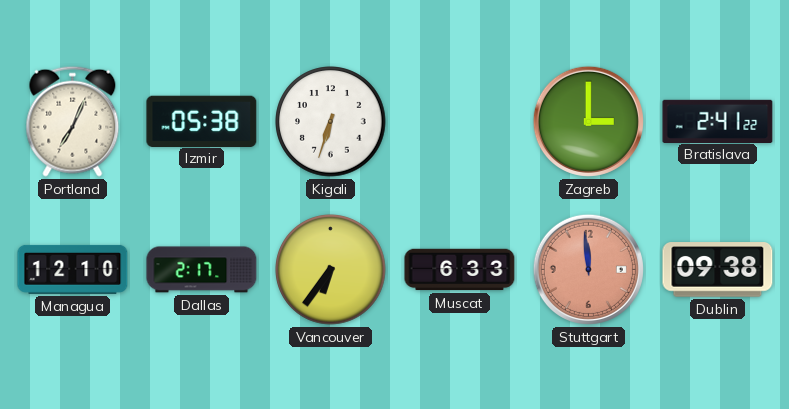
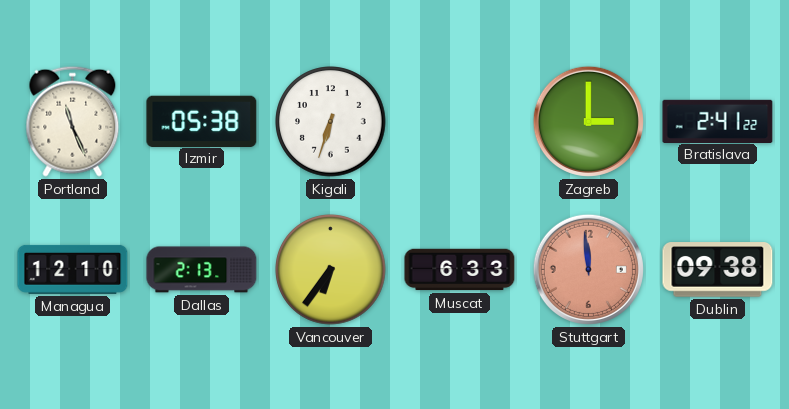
Portland: 7:04 -> 11:26
Dallas: 2:17 -> 2:13
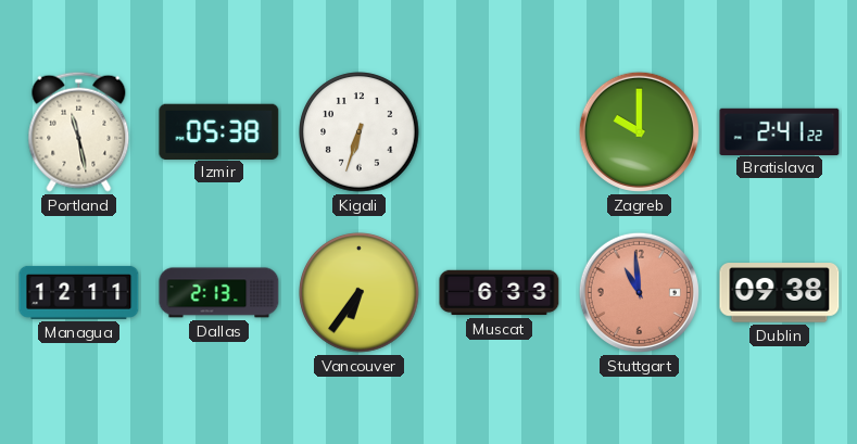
Portland: 11:26 -> 11:28
Zagreb: 3:00 -> 10:00
Managua: 12:10 -> 12:11
Stuttgart: 11:59 -> 10:59
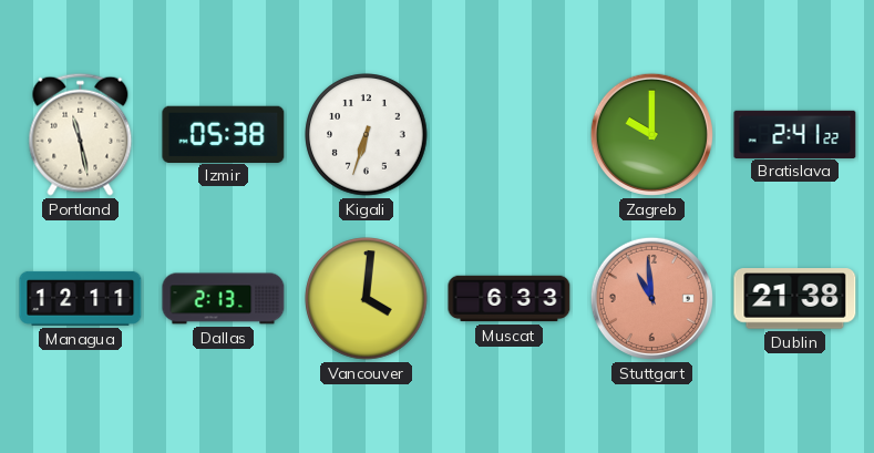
Vancouver: 6:36 -> 4:01
Dublin: 09:38 -> 21:38
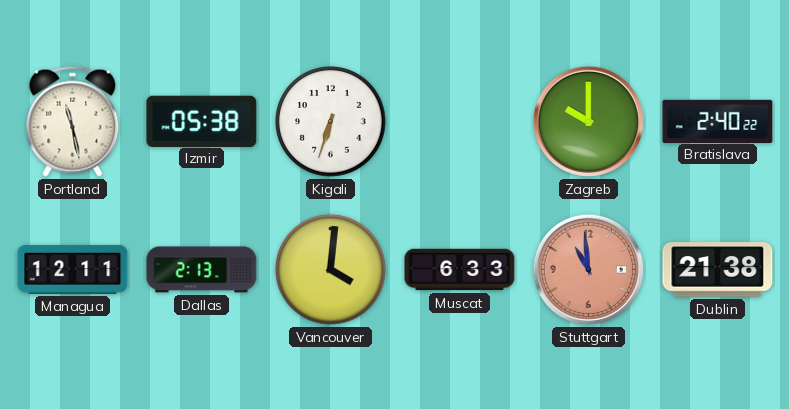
Bratislava: 2:41 -> 2:40
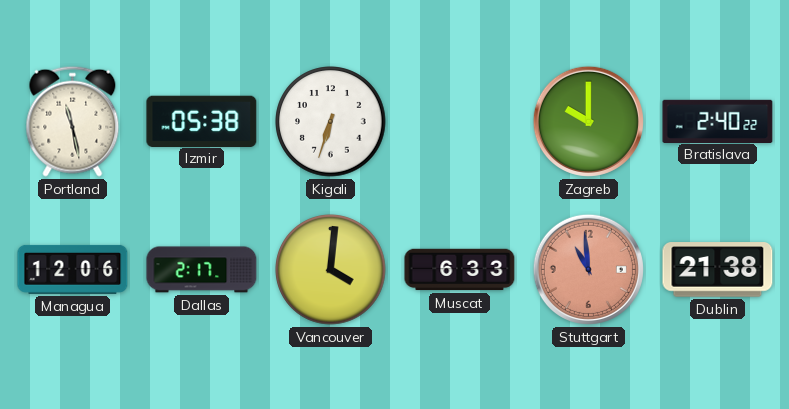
Managua: 12:11 -> 12:06
Dallas: 2:13 -> 2:17
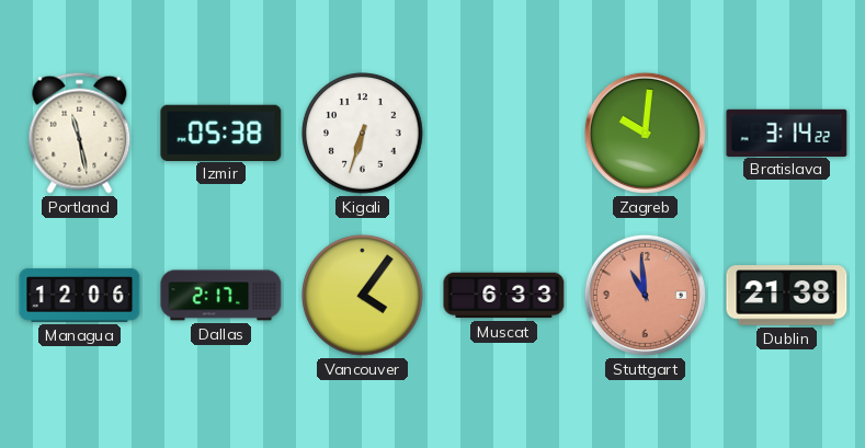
Zagreb: 10:00 -> 10:01
Bratislava: 2:40 -> 3:14
Vancouver: 4:01 -> 4:06
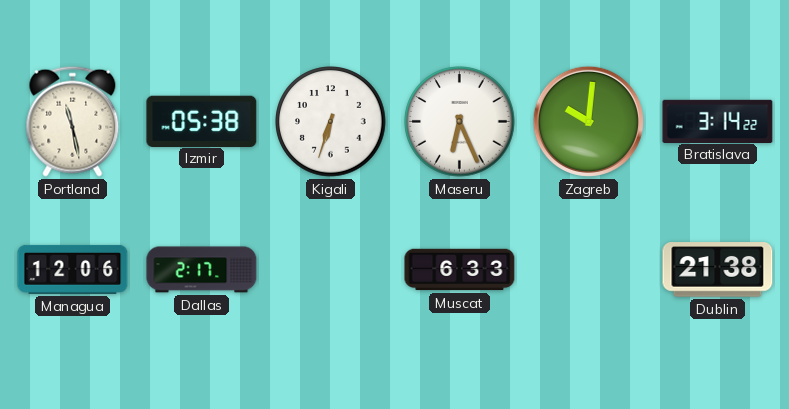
Maseru: none -> 6:26
Vancouver: 4:06 -> none
Stuttgart: 10:59 -> none
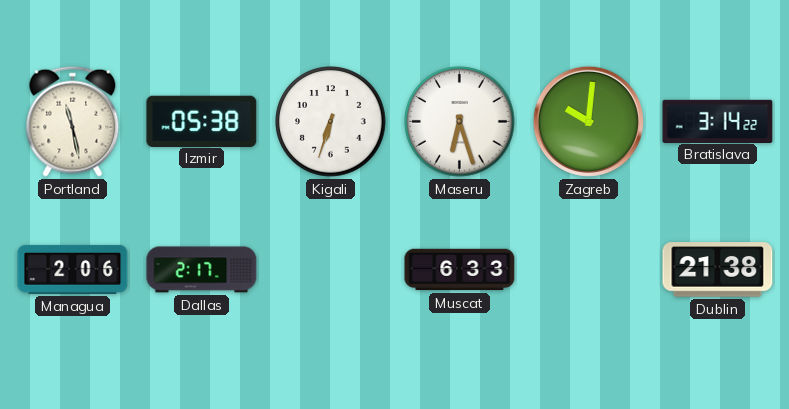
Maseru: 6:26 -> 6:27
Managua: 12:06 -> 2:06
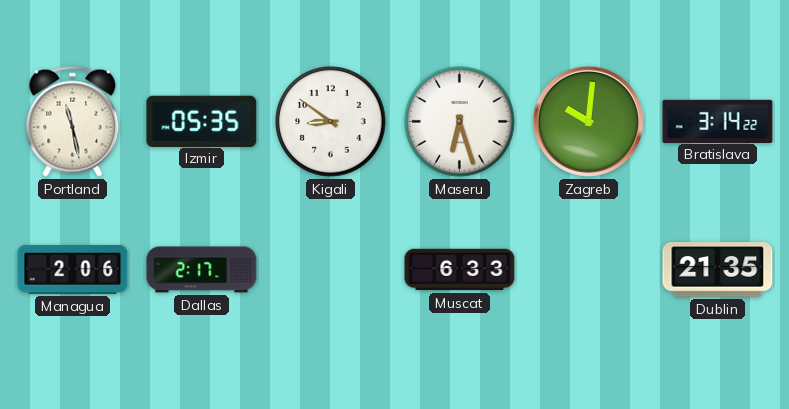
Izmir: 05:38 -> 05:35
Kigali: 6:33 -> 8:51
Dublin: 21:38 -> 21:35
